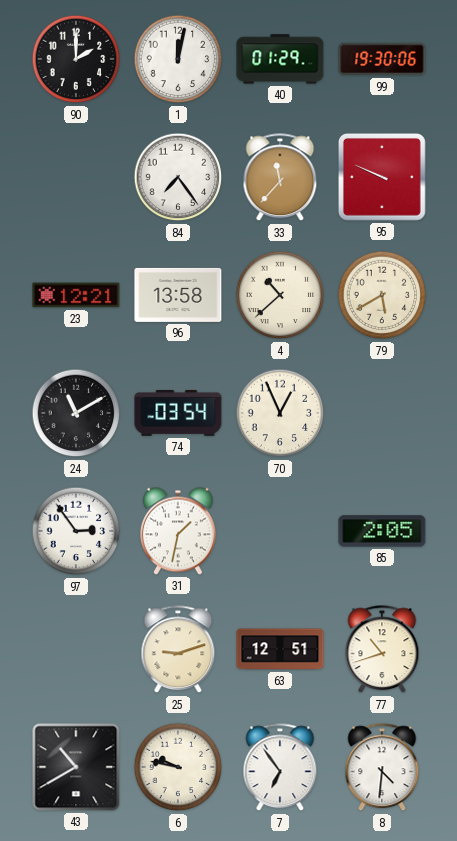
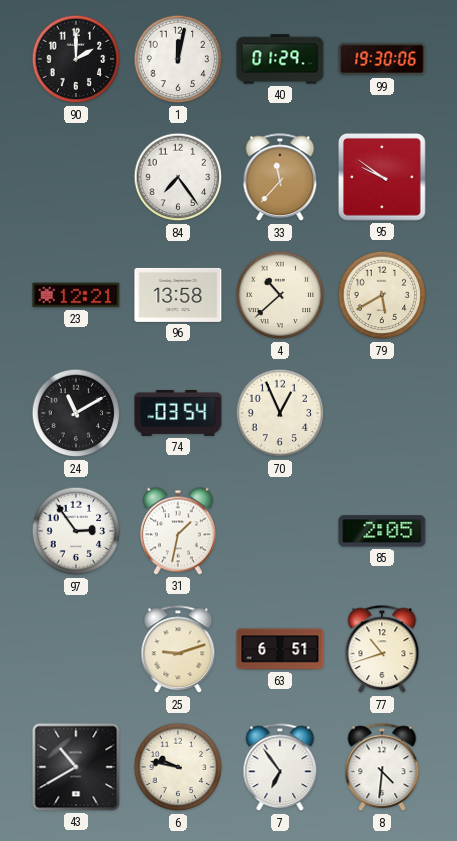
95: 9:49 -> 9:51
63: 12:51 -> 6:51
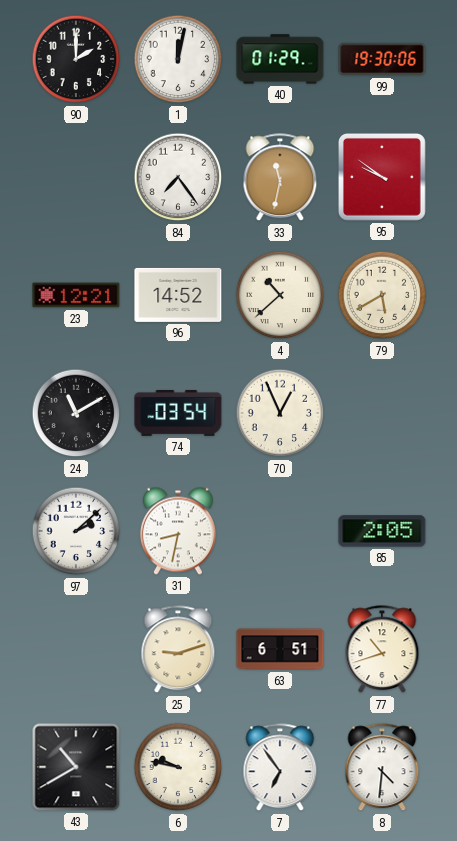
33: 11:37 -> 11:32
96: 13:58 -> 14:52
97: 2:54 -> 2:08
31: 1:32 -> 8:32
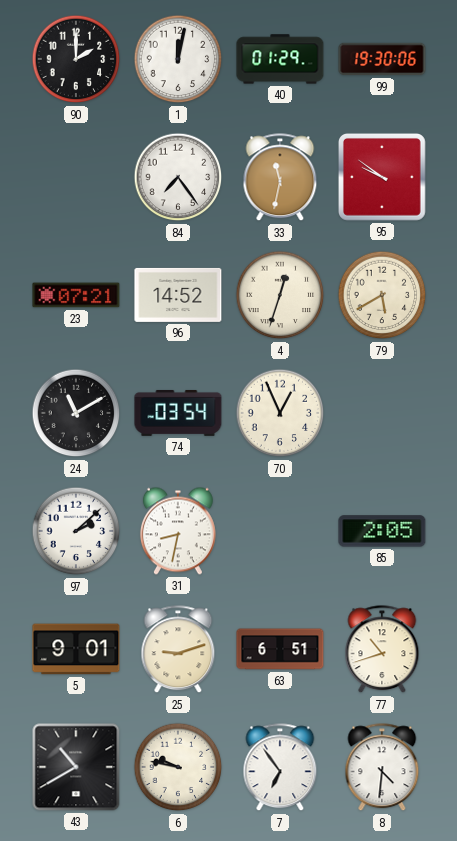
23: 12:21 -> 07:21
4: 10:38 -> 12:33
5: none -> 9:01
